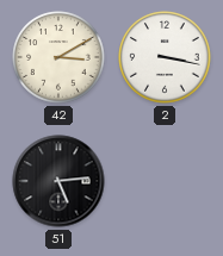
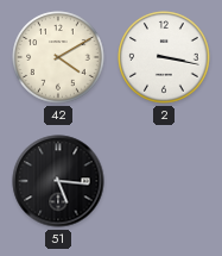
42: 3:10 -> 4:10
51: 5:14 -> 5:16
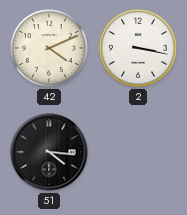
42: 4:10 -> 4:11
51: 5:16 -> 4:16
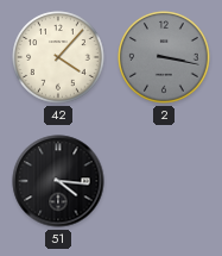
42: 4:11 -> 4:07
2 dial: white -> grey
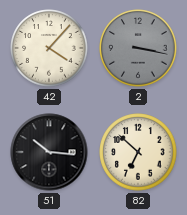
51: 4:16 -> 10:16
82: none -> 6:52
